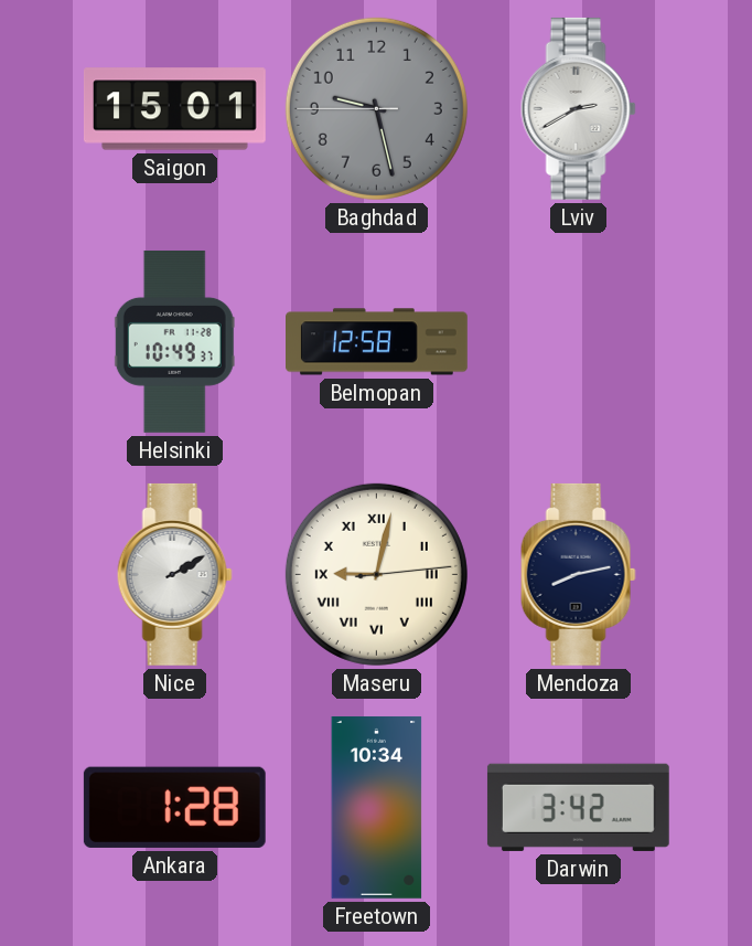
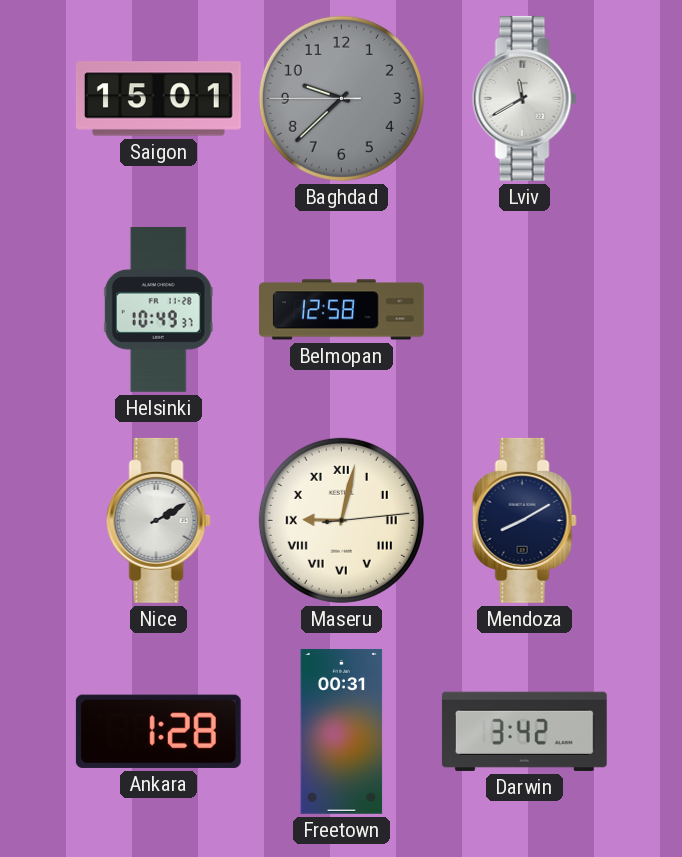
Baghdad: 9:27 -> 9:37
Lviv: 2:40 -> 11:40
Mendoza: 8:13 -> 8:10
Freetown: 10:34 -> 00:31
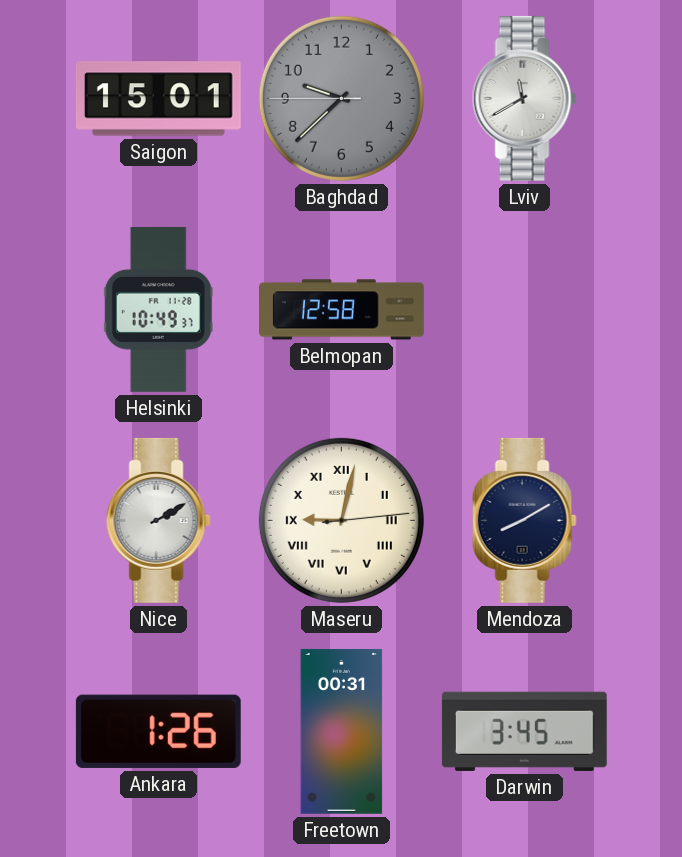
Ankara: 1:28 -> 1:26
Darwin: 3:42 -> 3:45
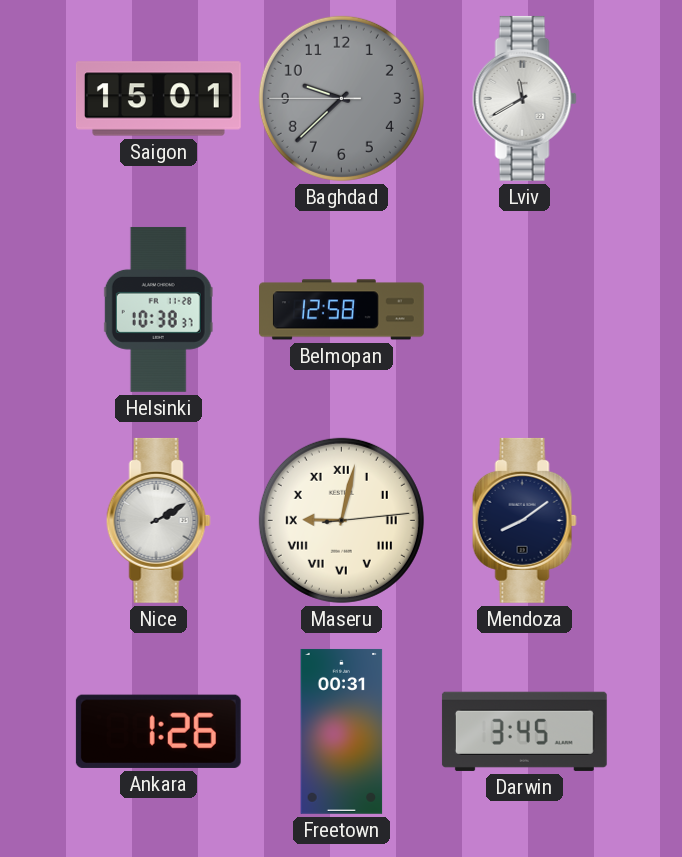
Helsinki: 10:49 -> 10:38
Mendoza: 8:10 -> 8:09
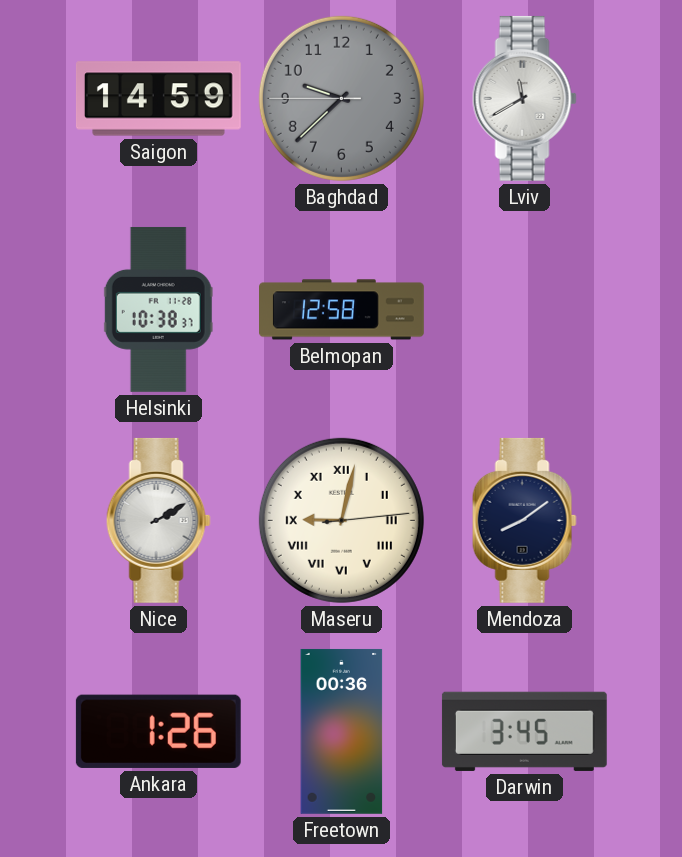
Saigon: 15:01 -> 14:59
Freetown: 00:31 -> 00:36
